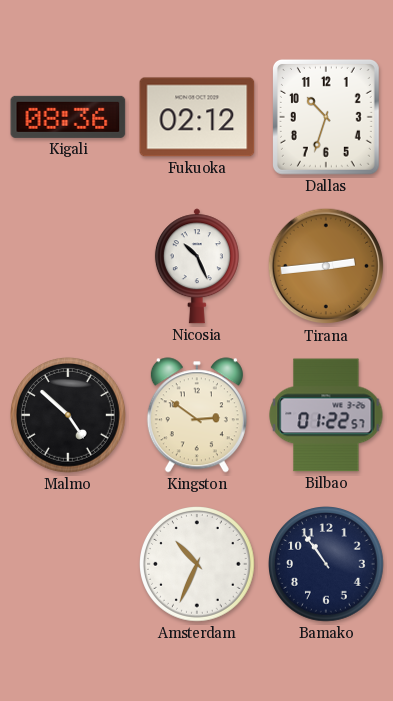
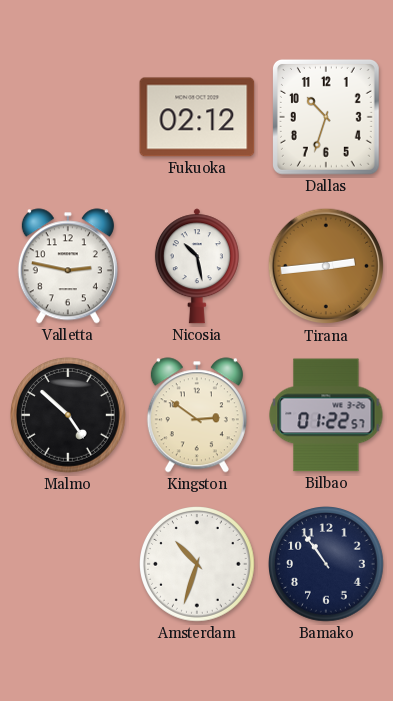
Kigali: 08:36 -> none
Valletta: none -> 2:47
Nicosia: 10:26 -> 10:28
Amsterdam: 10:34 -> 10:33
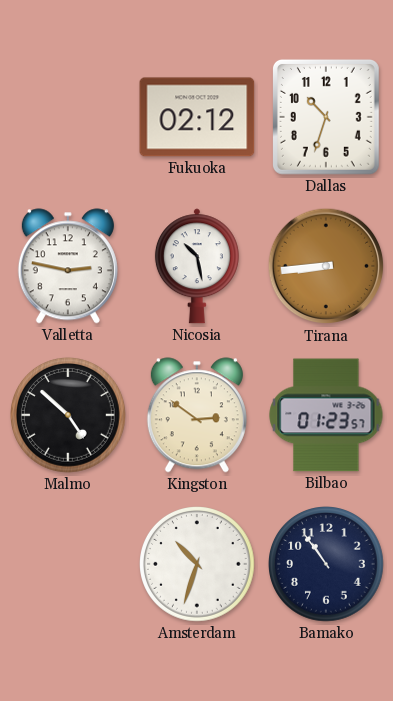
Tirana: 2:44 -> 8:44
Bilbao: 01:22 -> 01:23
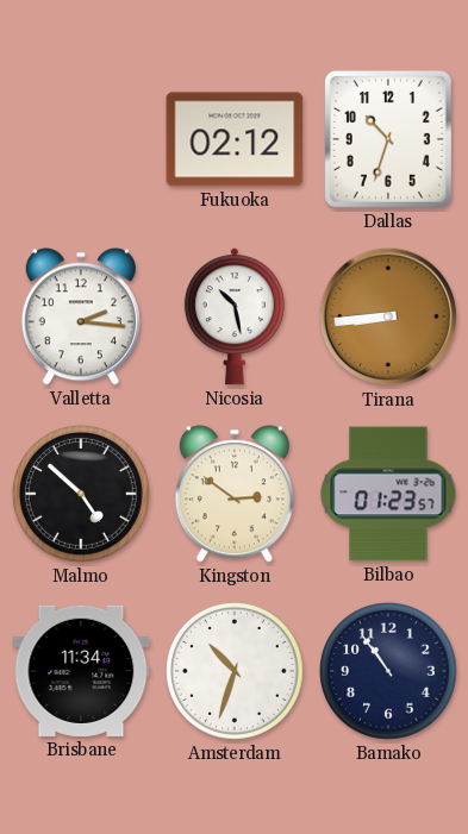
Valletta: 2:47 -> 2:16
Brisbane: none -> 11:34
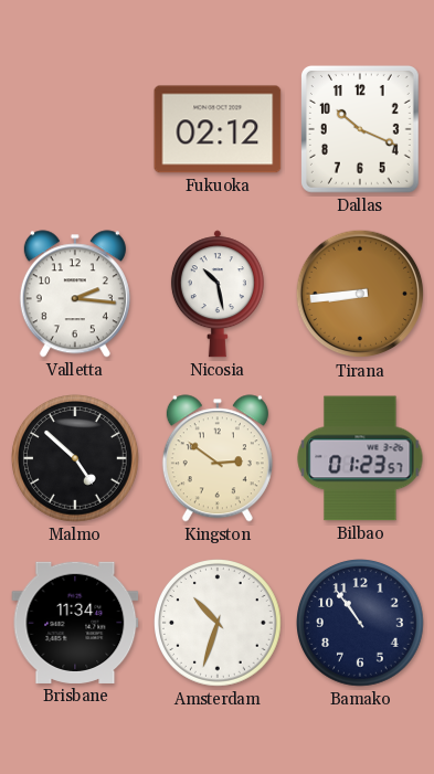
Dallas: 10:33 -> 10:19
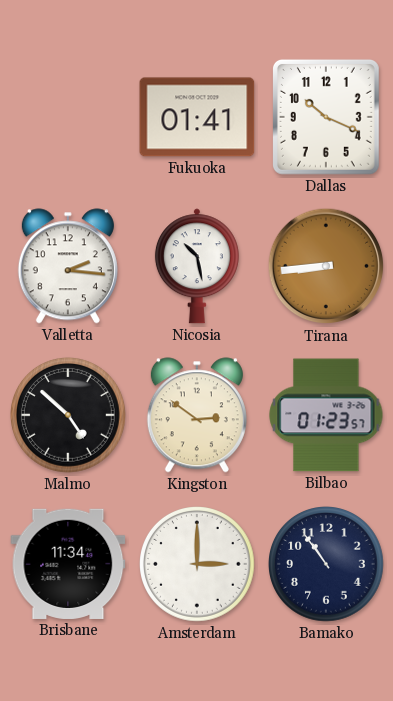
Fukuoka: 02:12 -> 01:41
Amsterdam: 10:33 -> 3:00
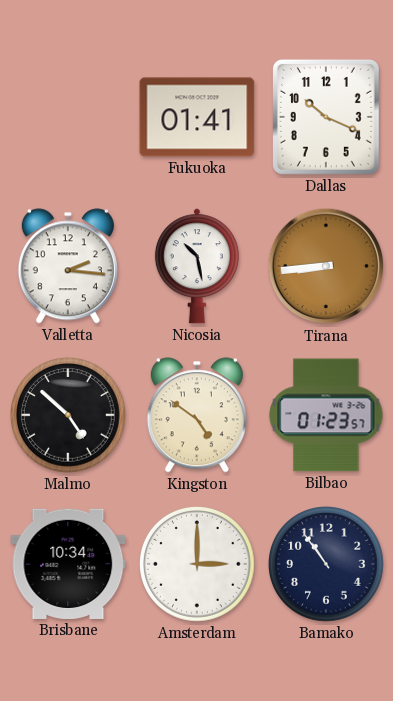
Kingston: 2:51 -> 4:51
Brisbane: 11:34 -> 10:34
